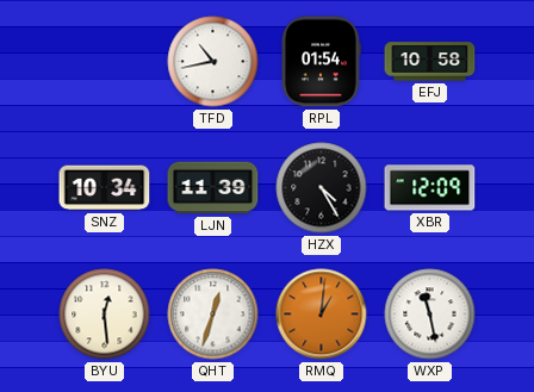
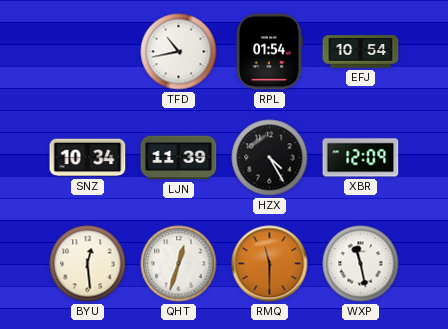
EFJ: 10:58 -> 10:54
RMQ: 1:01 -> 11:30
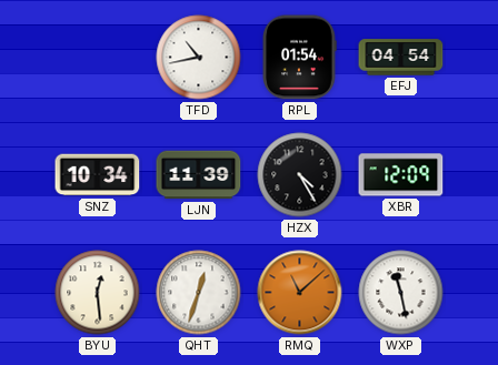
EFJ: 10:54 -> 04:54
RMQ: 11:30 -> 11:08
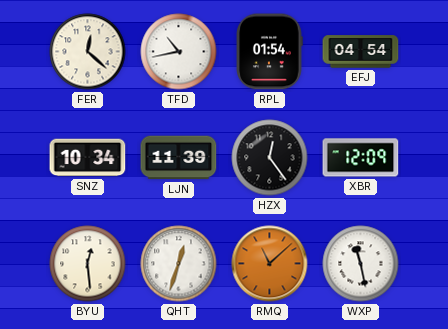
FER: none -> 12:22
HZX: 4:25 -> 12:24
